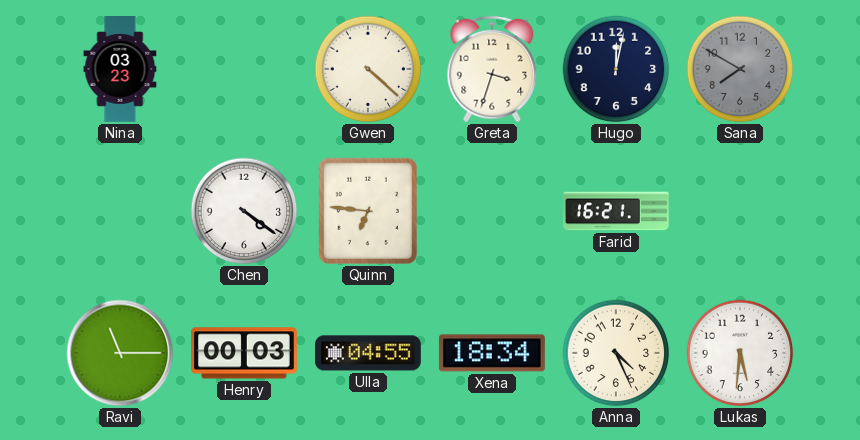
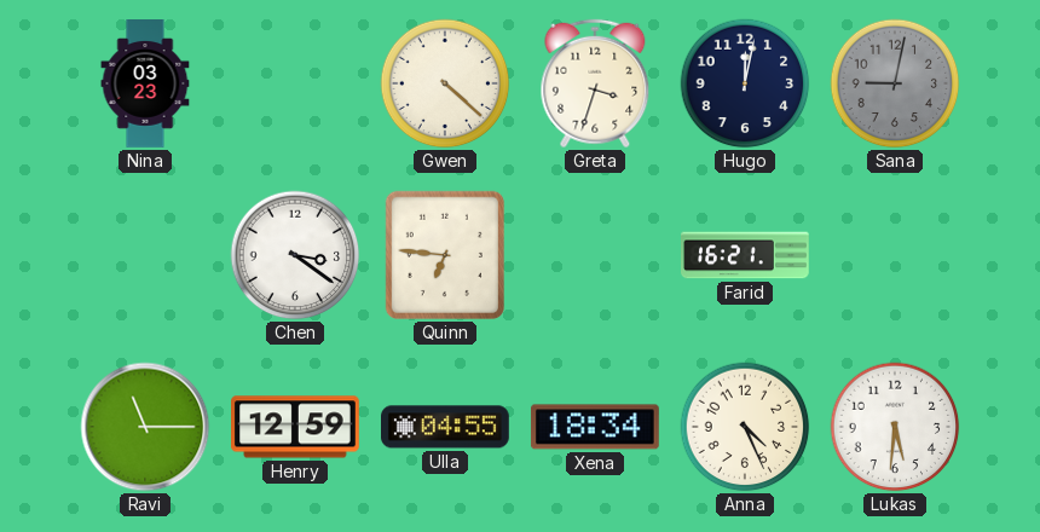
Sana: 7:50 -> 9:02
Chen: 4:21 -> 3:21
Henry: 00:03 -> 12:59
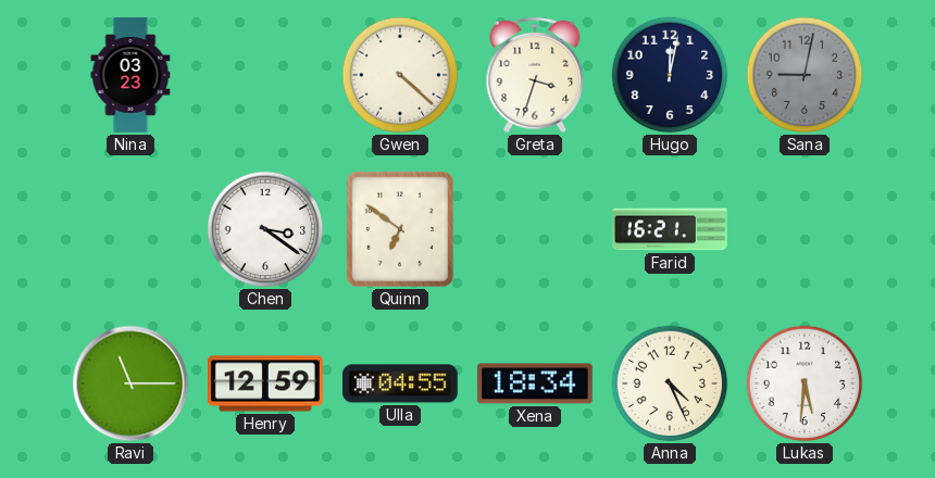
Quinn: 6:46 -> 6:51
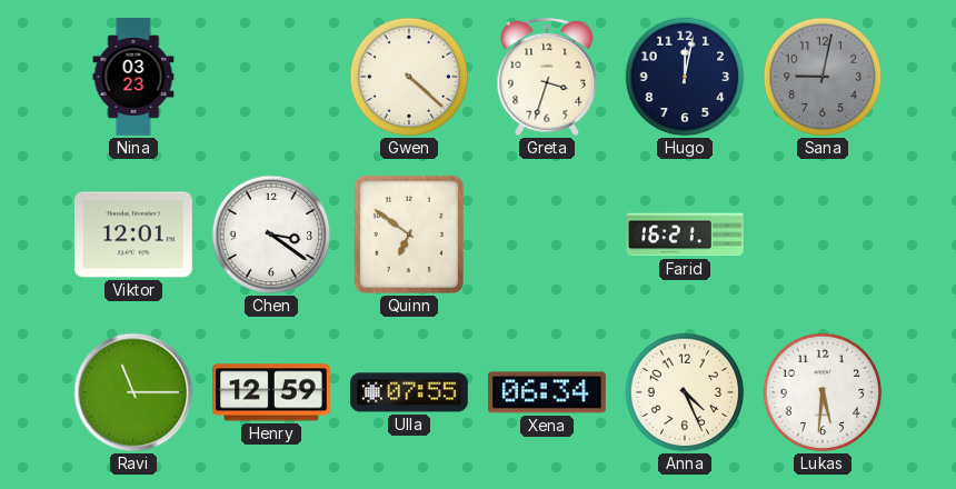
Viktor: none -> 12:01
Ulla: 04:55 -> 07:55
Xena: 18:34 -> 06:34
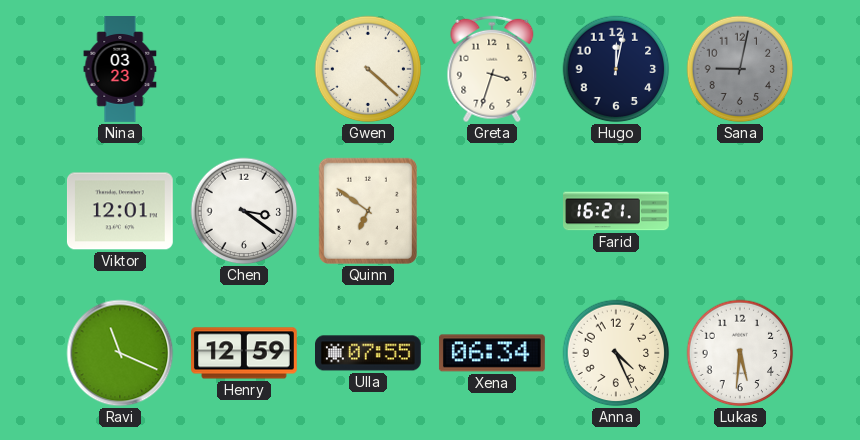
Ravi: 11:15 -> 11:19
